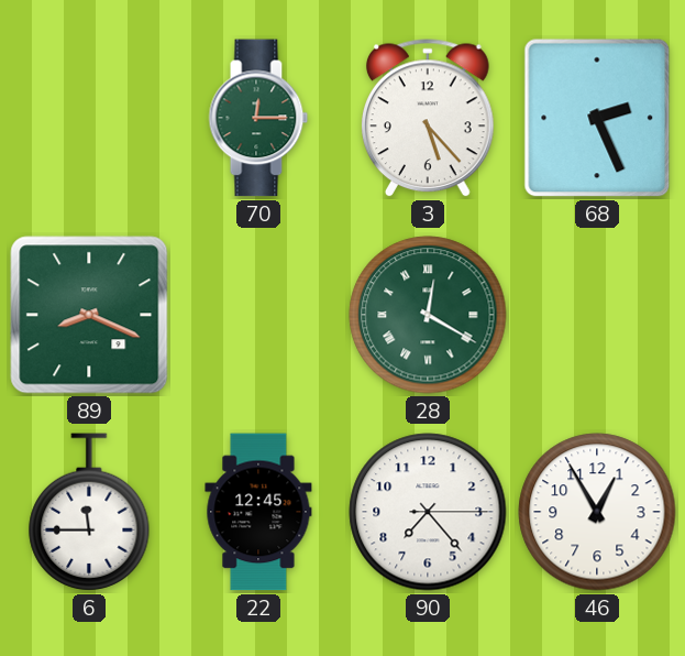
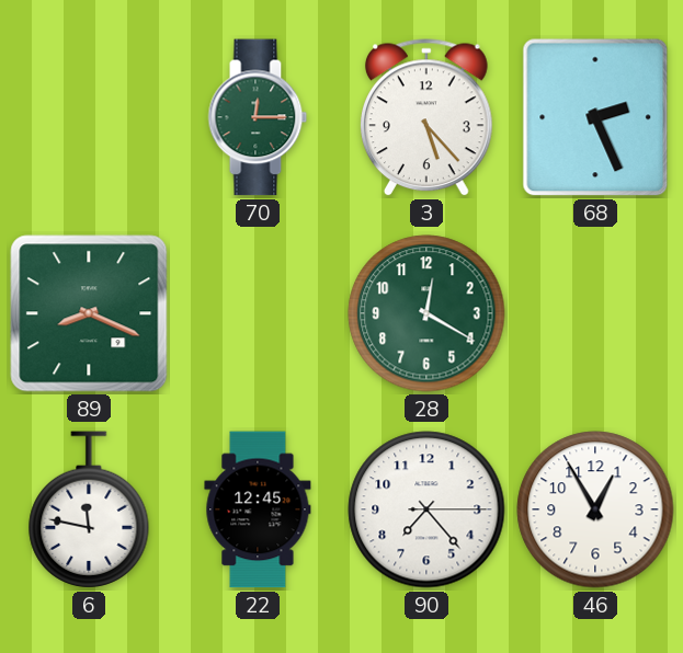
28 numerals: Roman -> Arabic
6: 11:45 -> 11:47
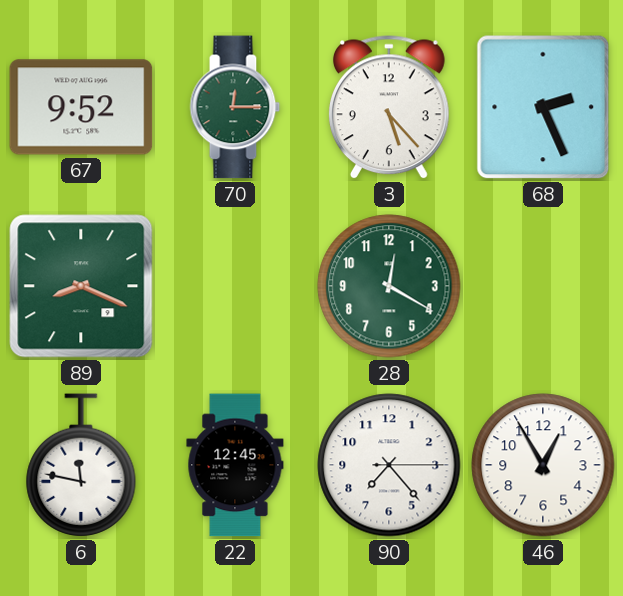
67: none -> 9:52
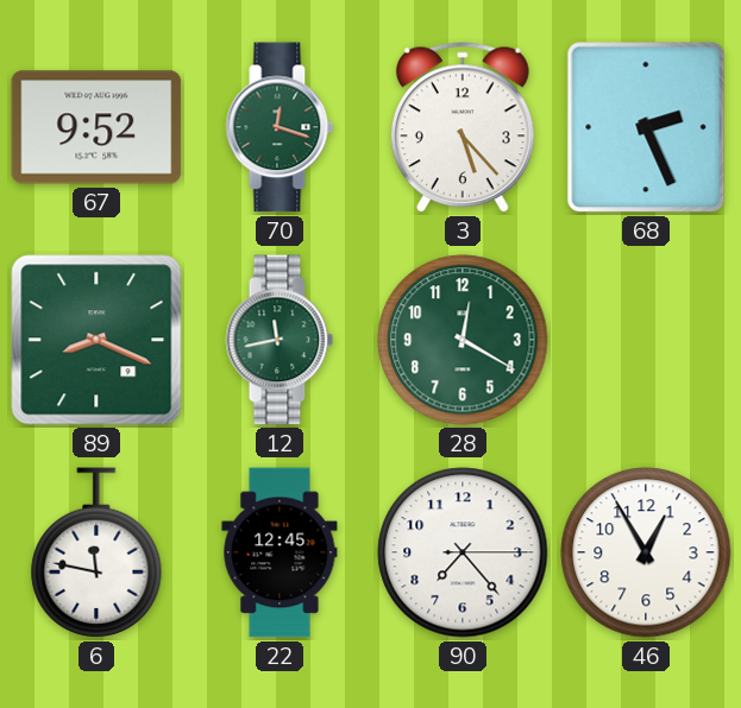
70: 12:15 -> 12:18
12: none -> 11:43
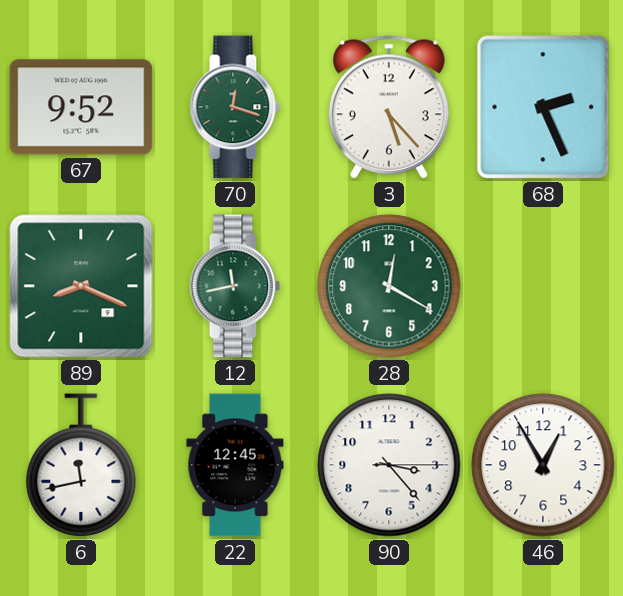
6: 11:47 -> 11:43
90: 7:23 -> 3:23
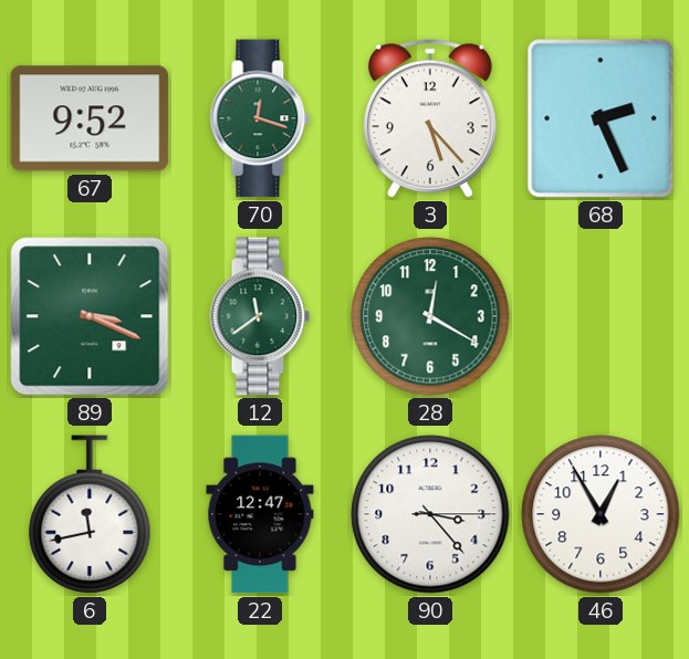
89: 8:19 -> 3:19
12: 11:43 -> 11:39
22: 12:45 -> 12:47
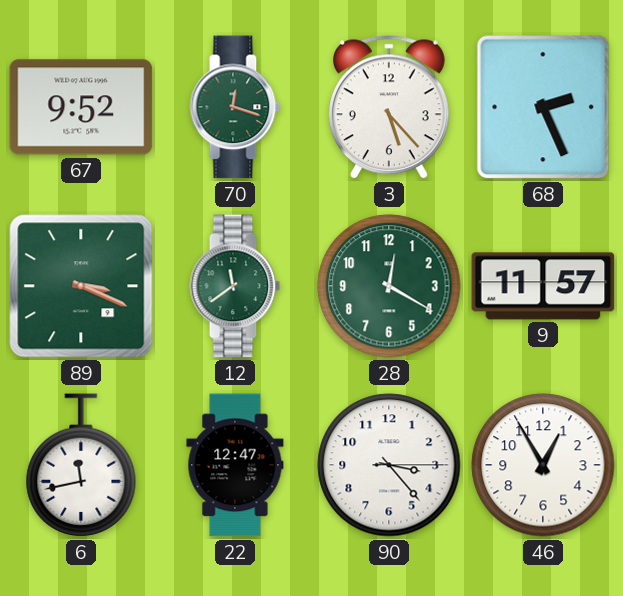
9: none -> 11:57
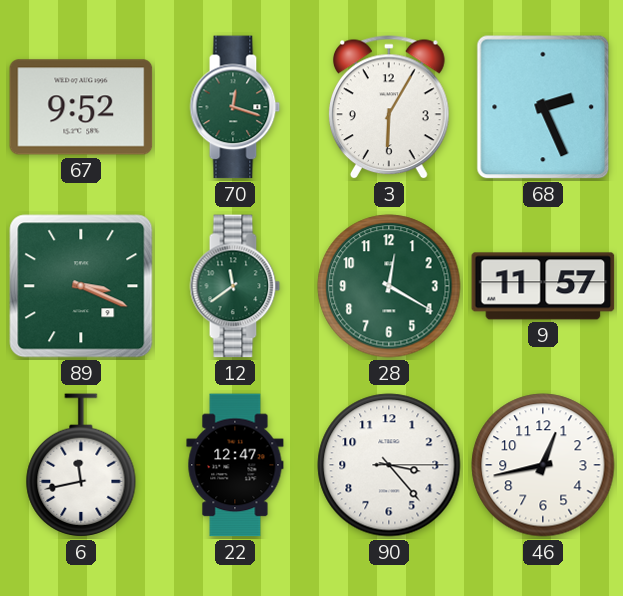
3: 5:23 -> 6:05
46: 12:55 -> 12:43
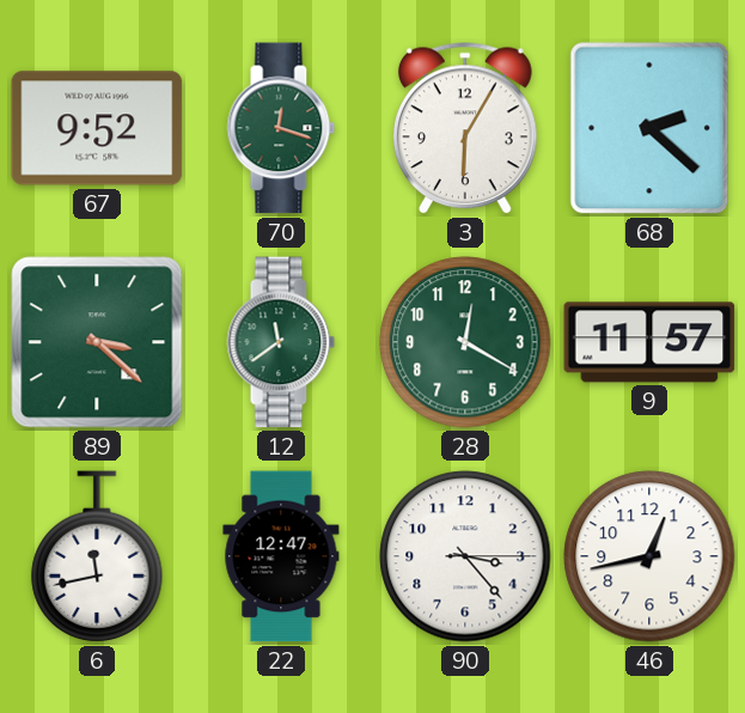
68: 2:26 -> 2:22
89: 3:19 -> 3:22
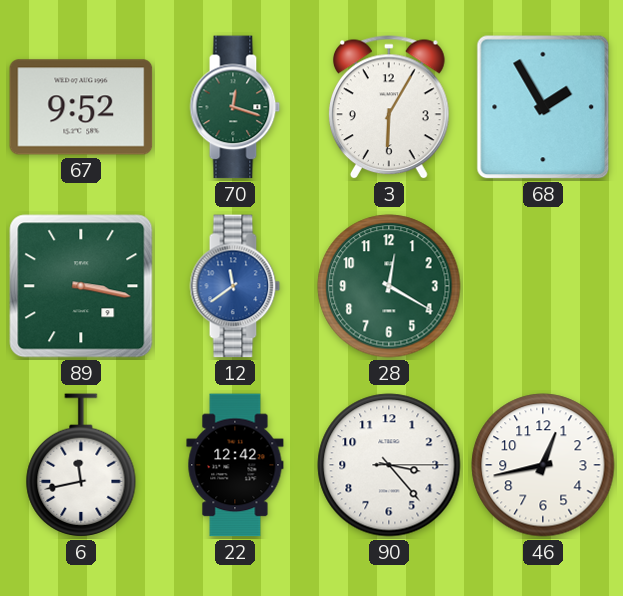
68: 2:22 -> 1:55
89: 3:22 -> 3:17
12 dial: green -> blue
9: 11:57 -> none
22: 12:47 -> 12:42
